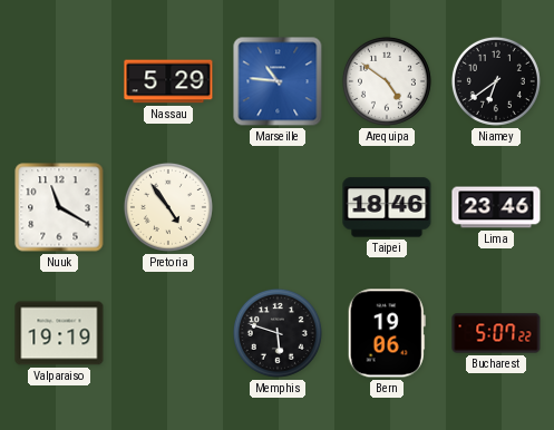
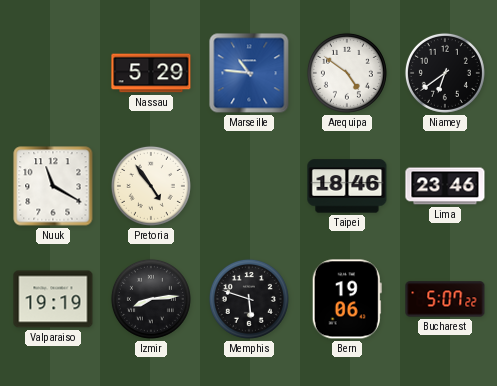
Izmir: none -> 8:14
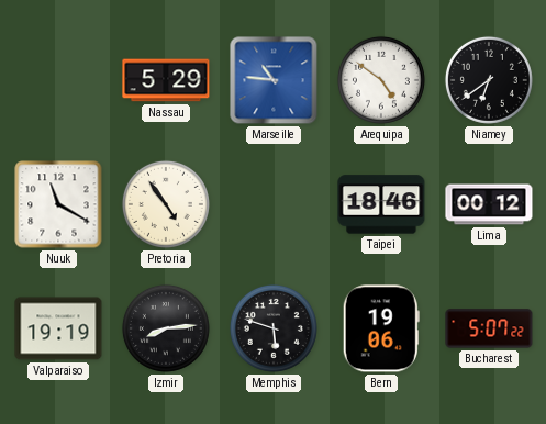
Lima: 23:46 -> 00:12
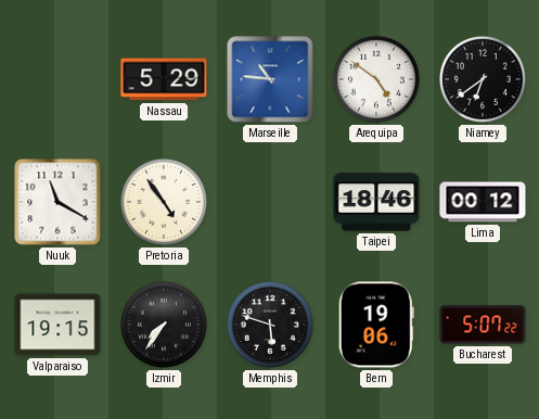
Valparaiso: 19:19 -> 19:15
Izmir: 8:14 -> 7:36
